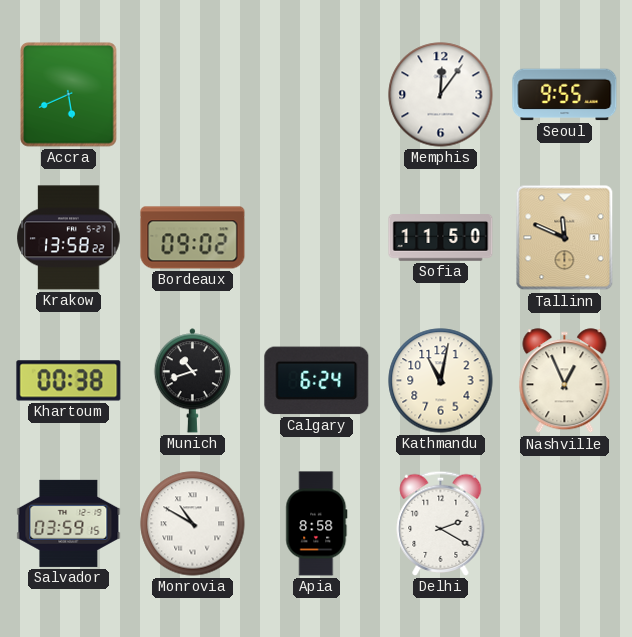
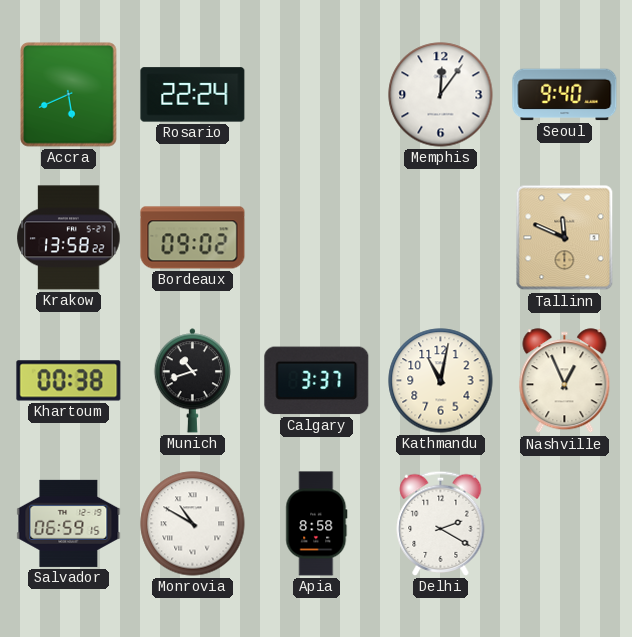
Rosario: none -> 22:24
Seoul: 9:55 -> 9:40
Sofia: 11:50 -> none
Calgary: 6:24 -> 3:37
Salvador: 03:59 -> 06:59
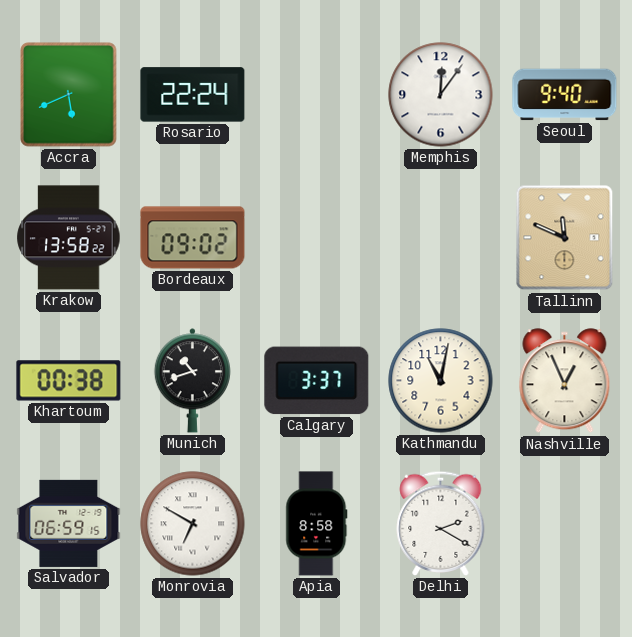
Monrovia: 10:50 -> 6:50
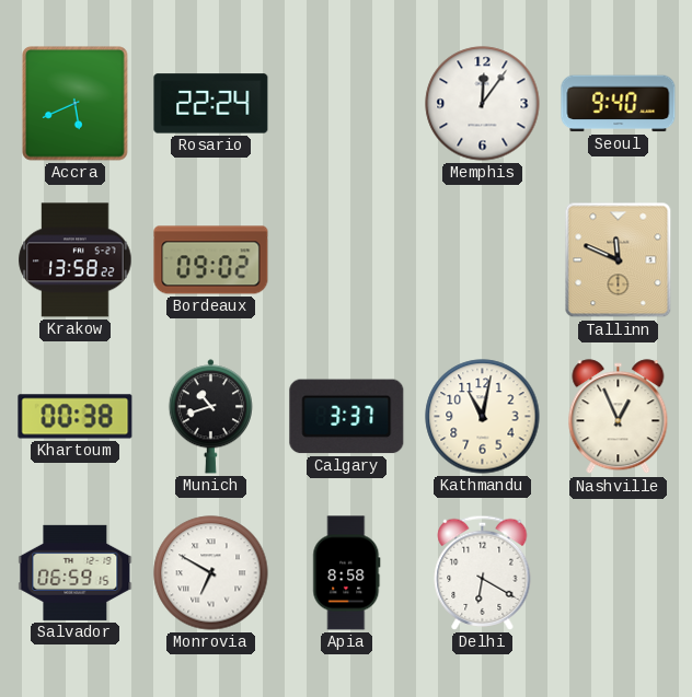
Delhi: 2:20 -> 6:20
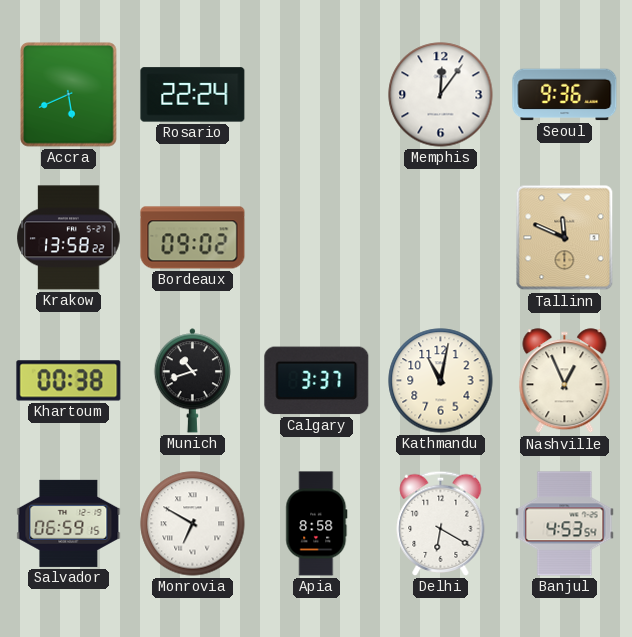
Seoul: 9:40 -> 9:36
Banjul: none -> 4:53
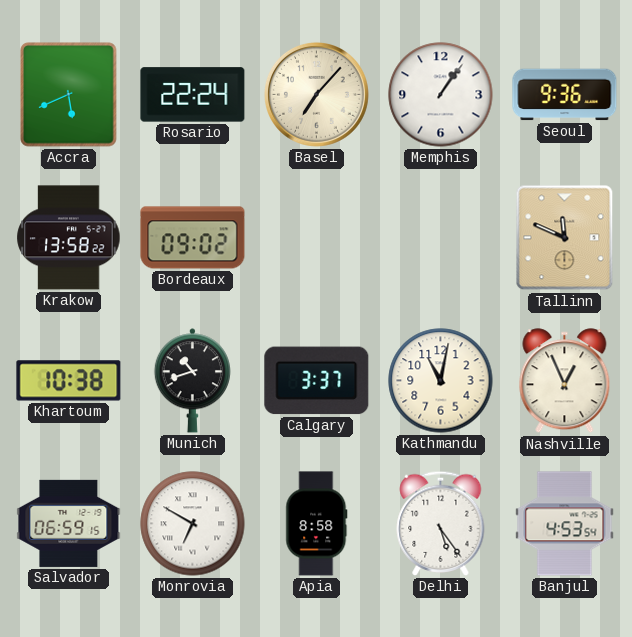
Basel: none -> 7:07
Memphis: 12:06 -> 1:06
Khartoum: 00:38 -> 10:38
Delhi: 6:20 -> 5:24
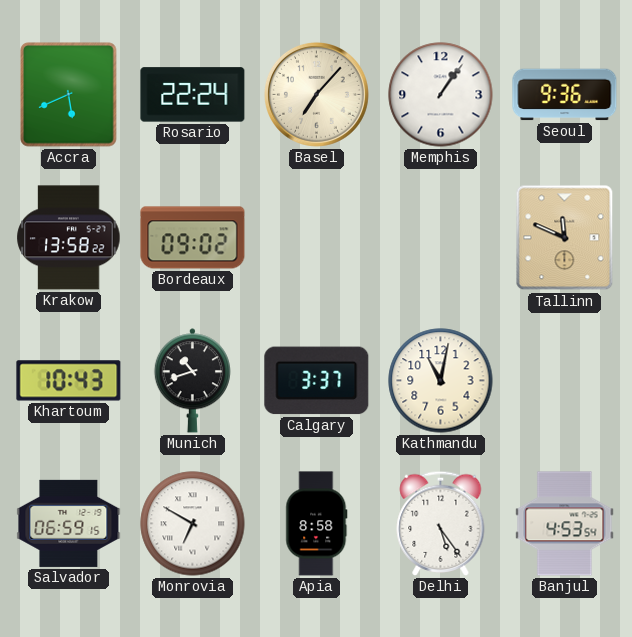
Khartoum: 10:38 -> 10:43
Nashville: 12:56 -> none
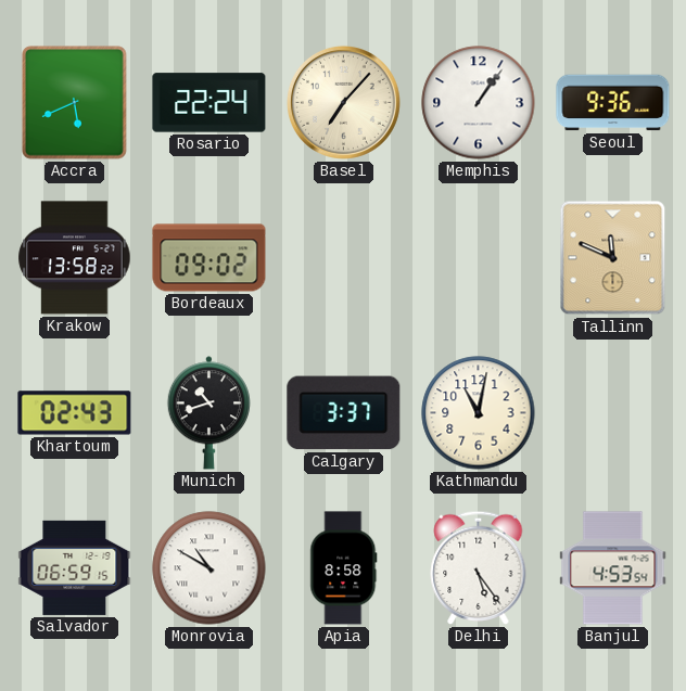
Khartoum: 10:43 -> 02:43
Monrovia: 6:50 -> 10:50
